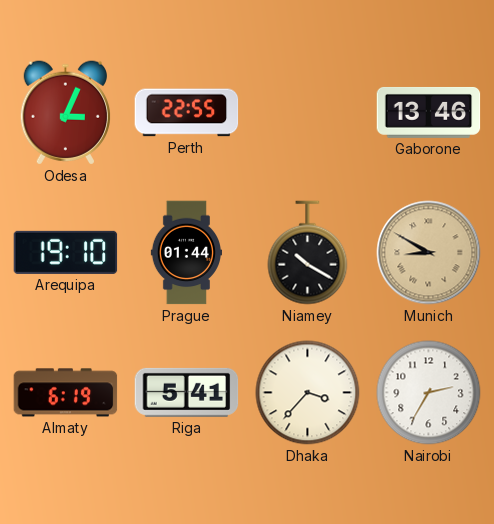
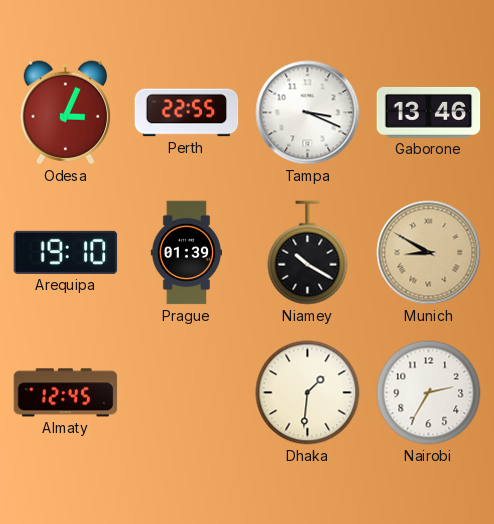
Tampa: none -> 3:19
Prague: 01:44 -> 01:39
Almaty: 6:19 -> 12:45
Riga: 5:41 -> none
Dhaka: 3:37 -> 1:31
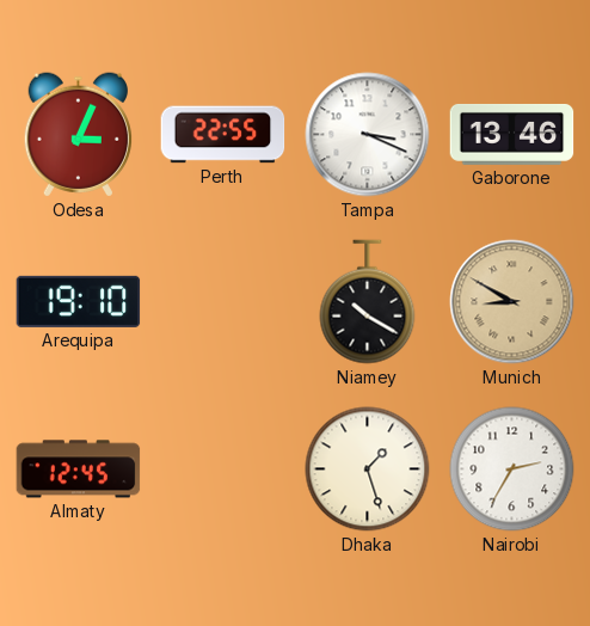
Prague: 01:39 -> none
Dhaka: 1:31 -> 1:27
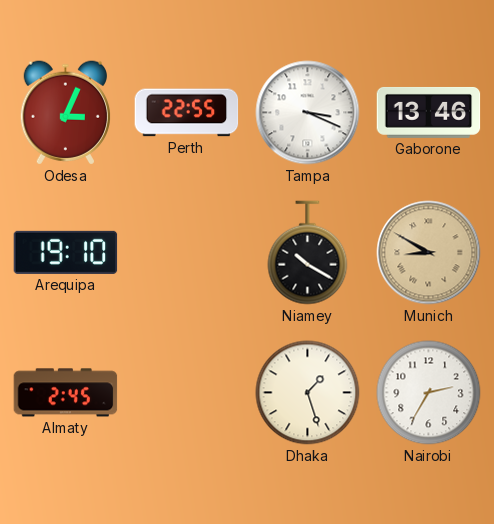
Almaty: 12:45 -> 2:45
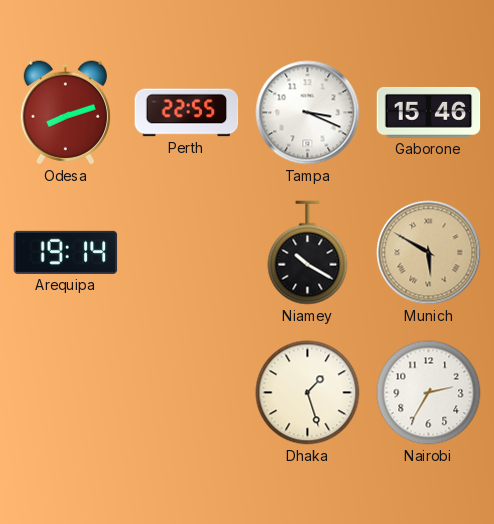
Odesa: 3:04 -> 8:12
Gaborone: 13:46 -> 15:46
Arequipa: 19:10 -> 19:14
Munich: 8:50 -> 5:50
Almaty: 2:45 -> none
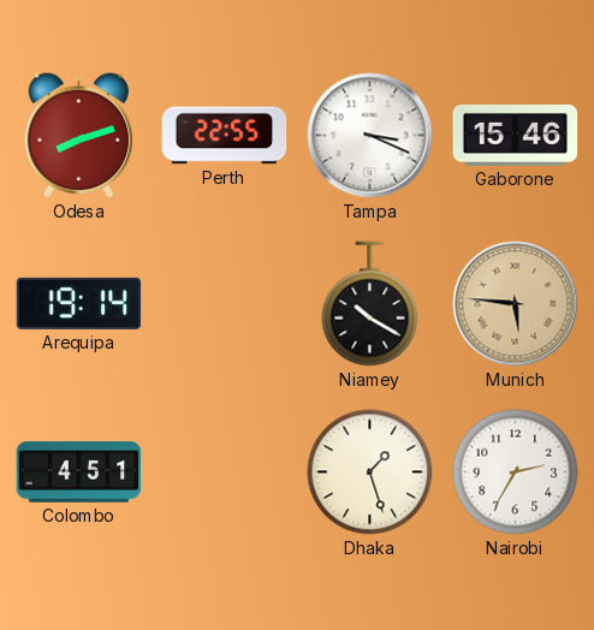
Munich: 5:50 -> 5:46
Colombo: none -> 4:51
